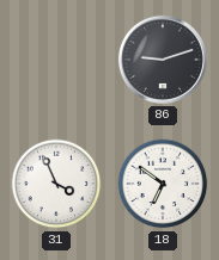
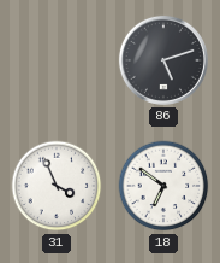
86: 9:12 -> 5:12
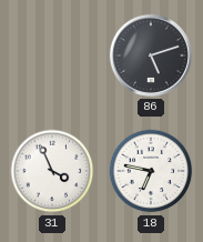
18: 6:51 -> 6:47
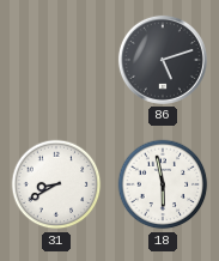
31: 3:56 -> 8:40
18: 6:47 -> 5:58
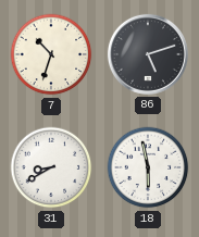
7: none -> 10:33
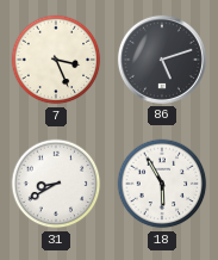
7: 10:33 -> 3:26
18: 5:58 -> 5:55
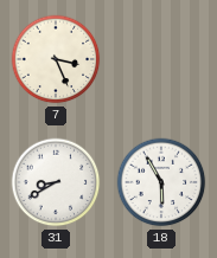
86: 5:12 -> none
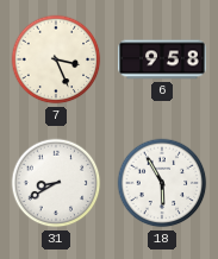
6: none -> 9:58
